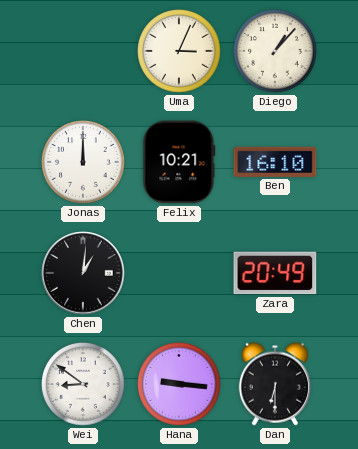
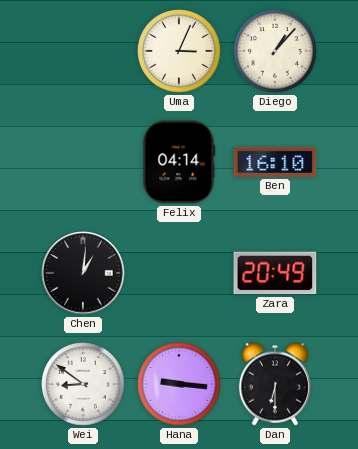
Jonas: 12:00 -> none
Felix: 10:21 -> 04:14
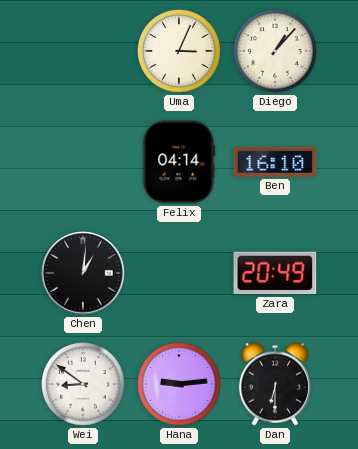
Hana: 9:16 -> 9:14
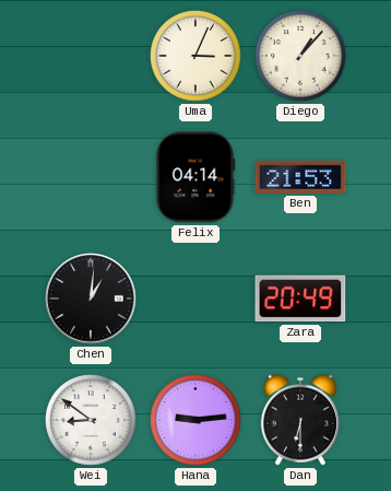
Ben: 16:10 -> 21:53
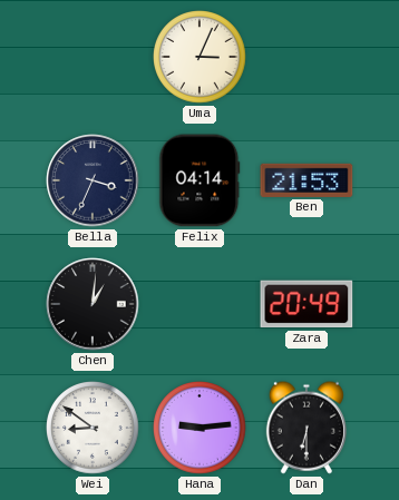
Diego: 1:07 -> none
Bella: none -> 3:34
